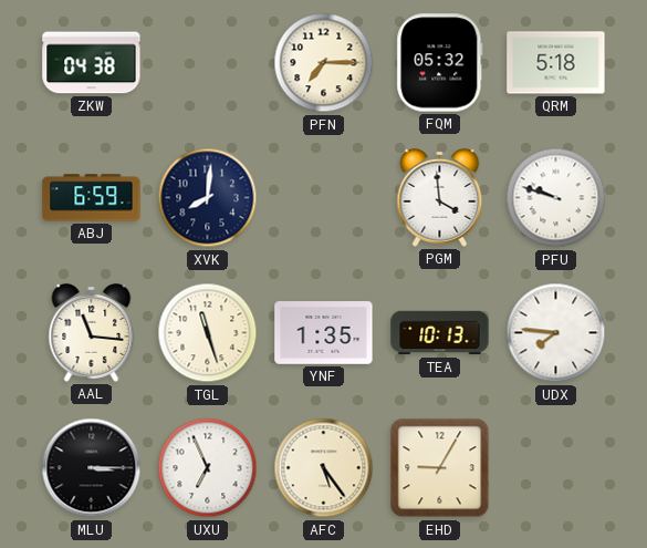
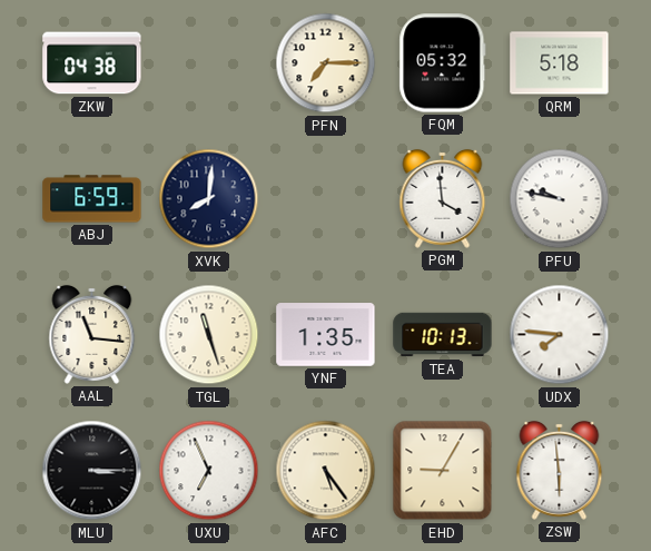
PFU: 9:48 -> 9:47
ZSW: none -> 5:59
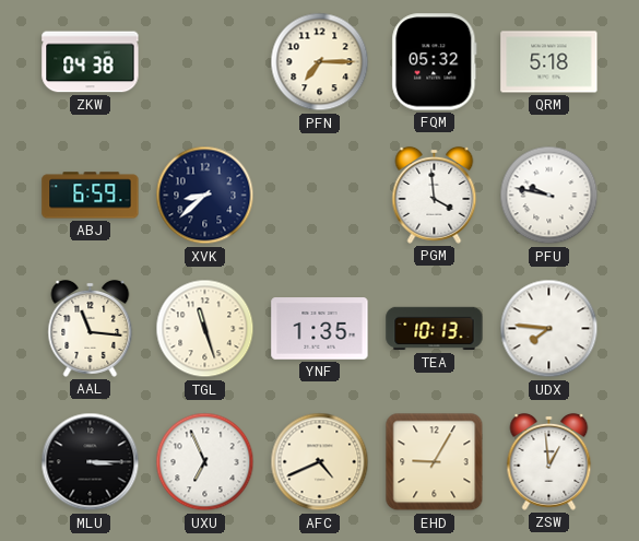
XVK: 8:01 -> 8:38
AFC: 5:24 -> 4:41
ZSW: 5:59 -> 12:59
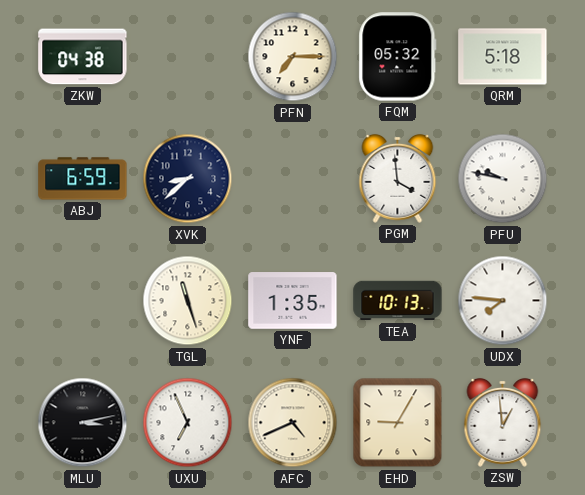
AAL: 11:16 -> none
MLU: 3:15 -> 3:13
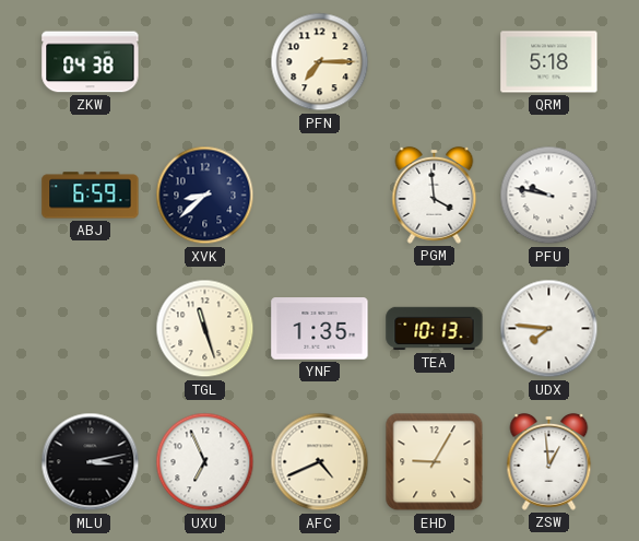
FQM: 05:32 -> none
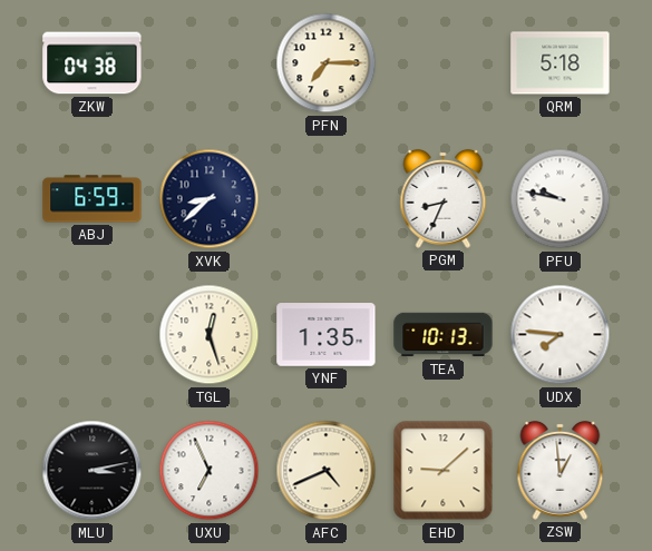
PGM: 3:59 -> 8:34
TGL: 11:27 -> 12:27
EHD: 9:05 -> 9:08
